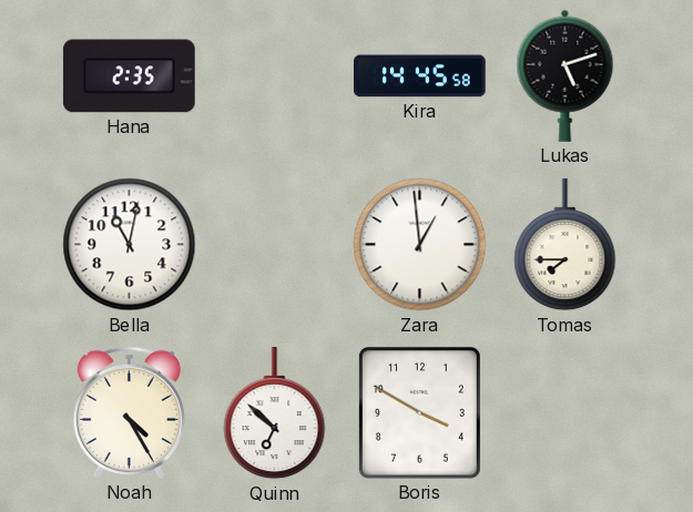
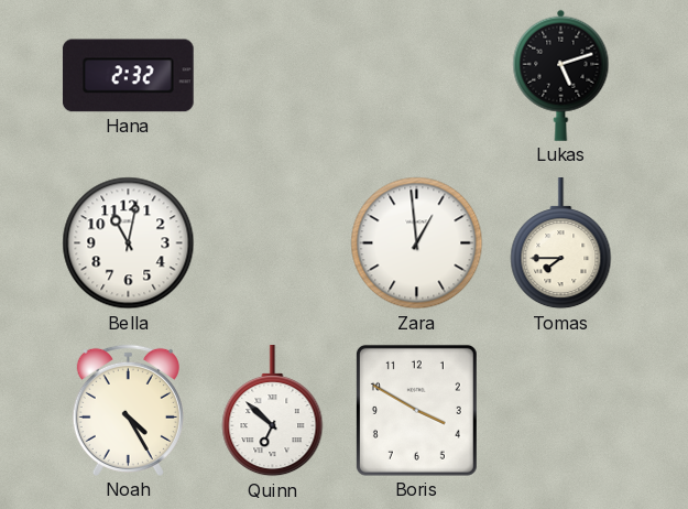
Hana: 2:35 -> 2:32
Kira: 14:45 -> none
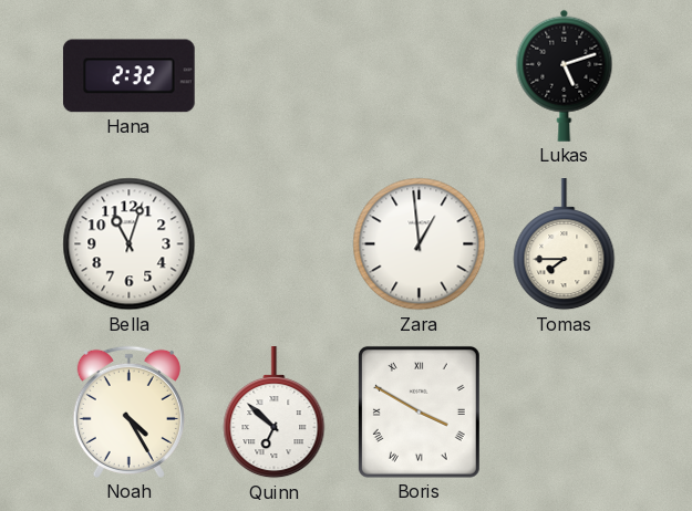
Bella: 11:02 -> 11:03
Boris numerals: Arabic -> Roman
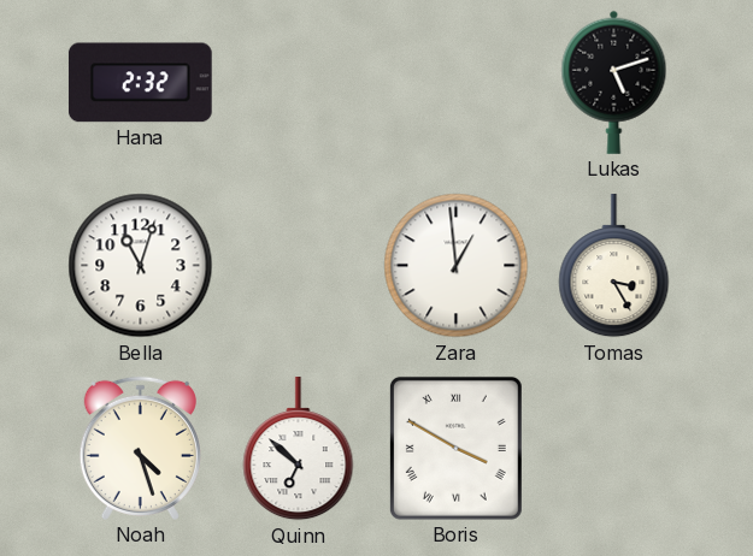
Tomas: 7:45 -> 3:25
Noah: 4:25 -> 4:27
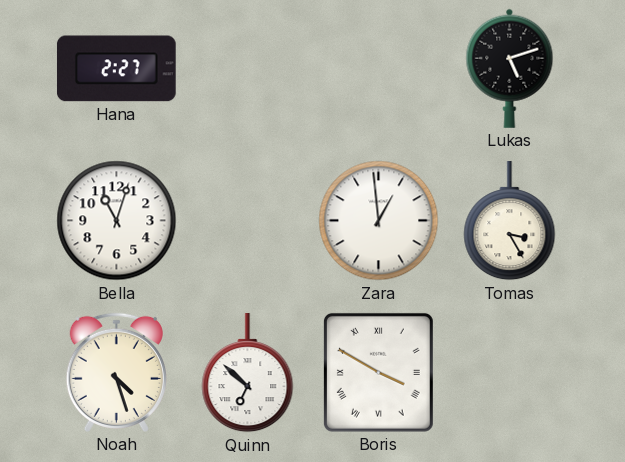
Hana: 2:32 -> 2:27
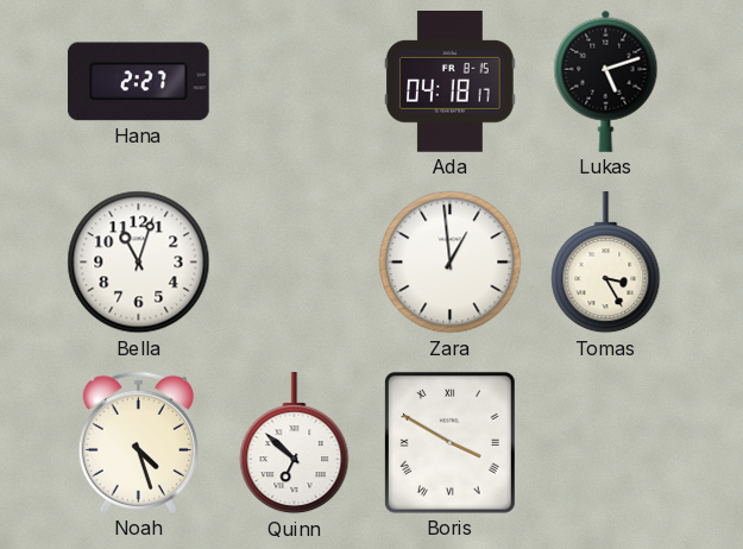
Ada: none -> 04:18
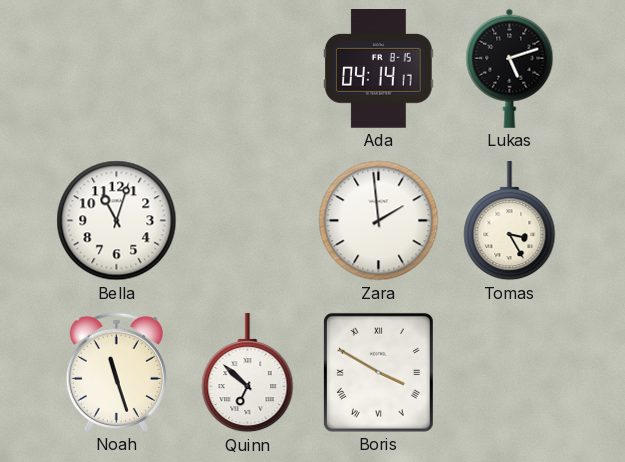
Hana: 2:27 -> none
Ada: 04:18 -> 04:14
Zara: 12:59 -> 1:59
Noah: 4:27 -> 11:27
